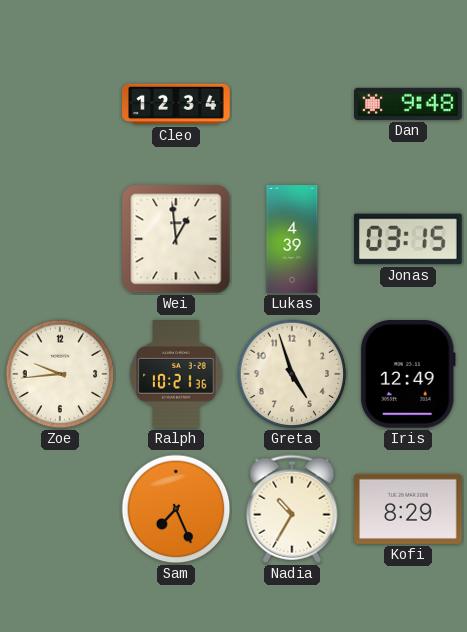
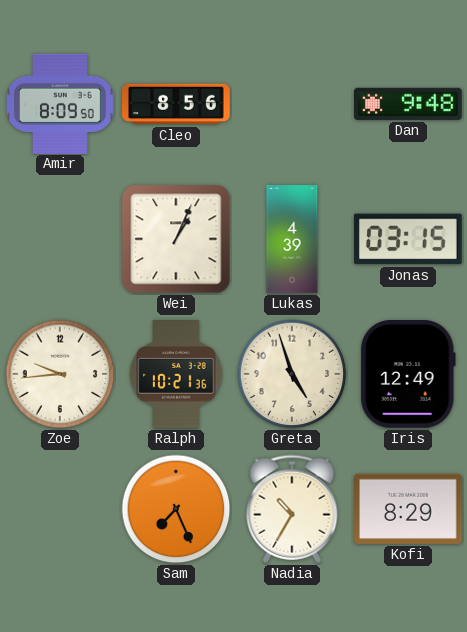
Amir: none -> 8:09
Cleo: 12:34 -> 8:56
Wei: 12:59 -> 1:04
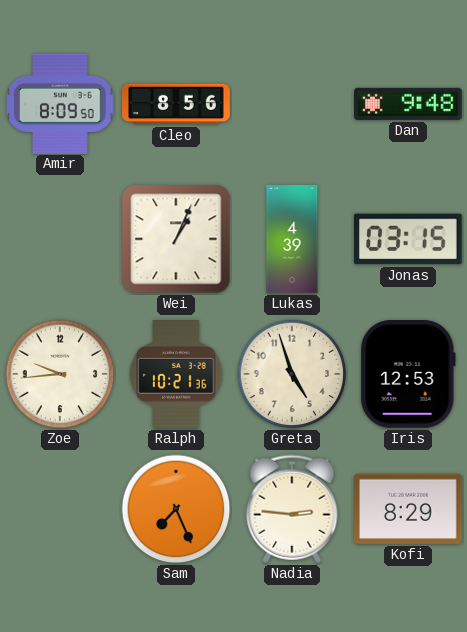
Iris: 12:49 -> 12:53
Nadia: 10:35 -> 2:46
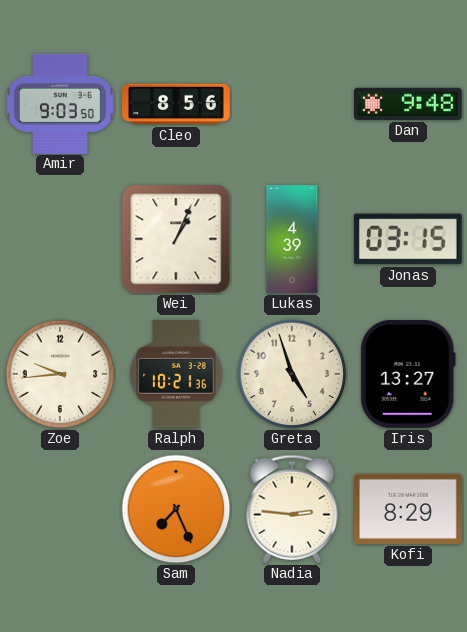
Amir: 8:09 -> 9:03
Iris: 12:53 -> 13:27
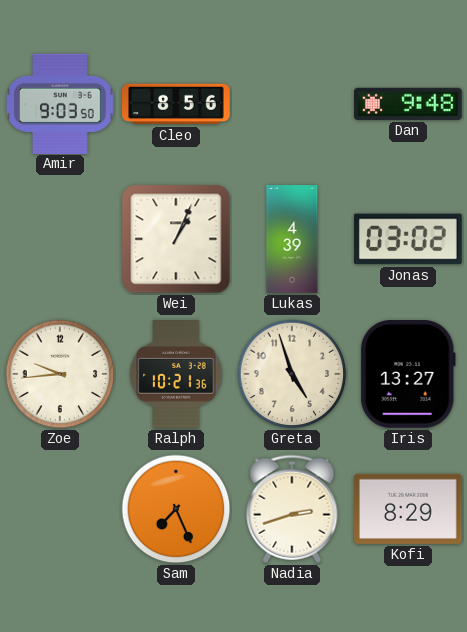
Jonas: 03:15 -> 03:02
Nadia: 2:46 -> 2:42
